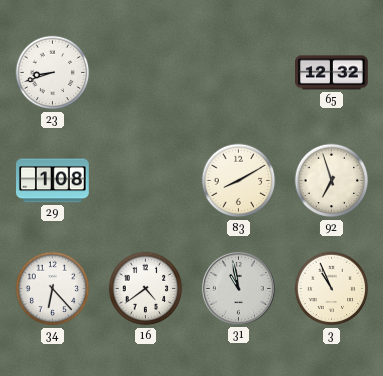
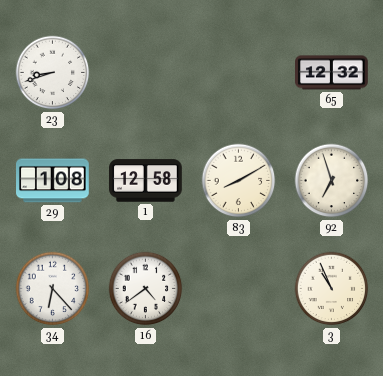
1: none -> 12:58
31: 10:58 -> none
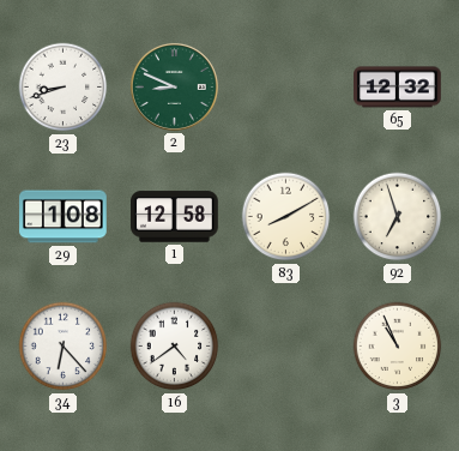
2: none -> 8:49
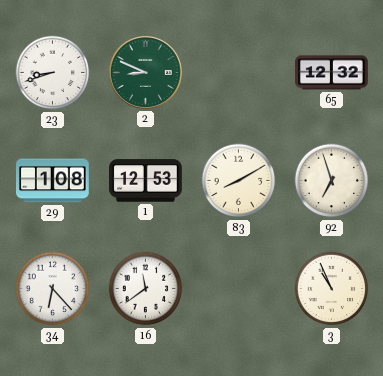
1: 12:58 -> 12:53
16: 4:39 -> 11:39
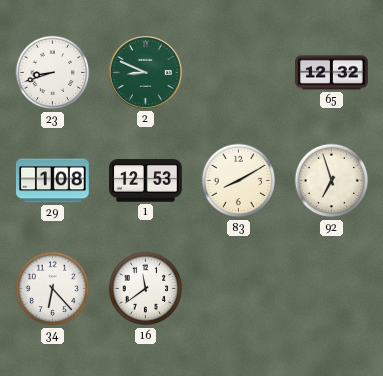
3: 10:56 -> none
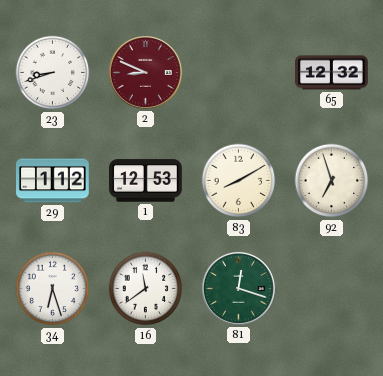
2 dial: green -> burgundy
29: 1:08 -> 1:12
34: 6:23 -> 6:27
81: none -> 12:18
